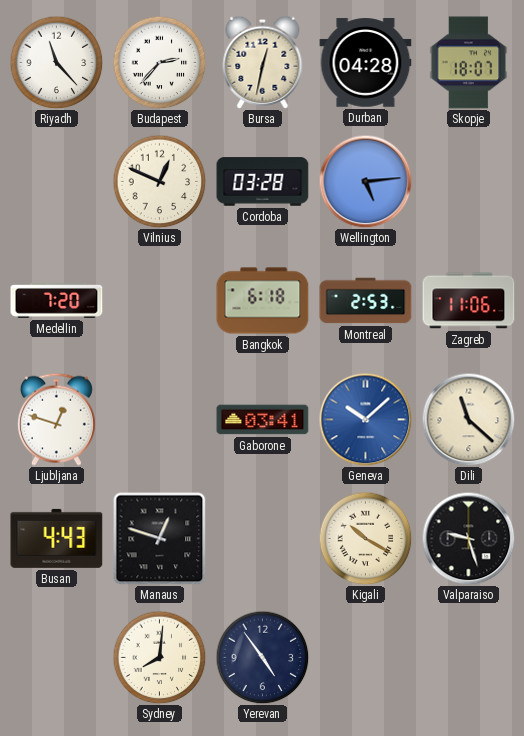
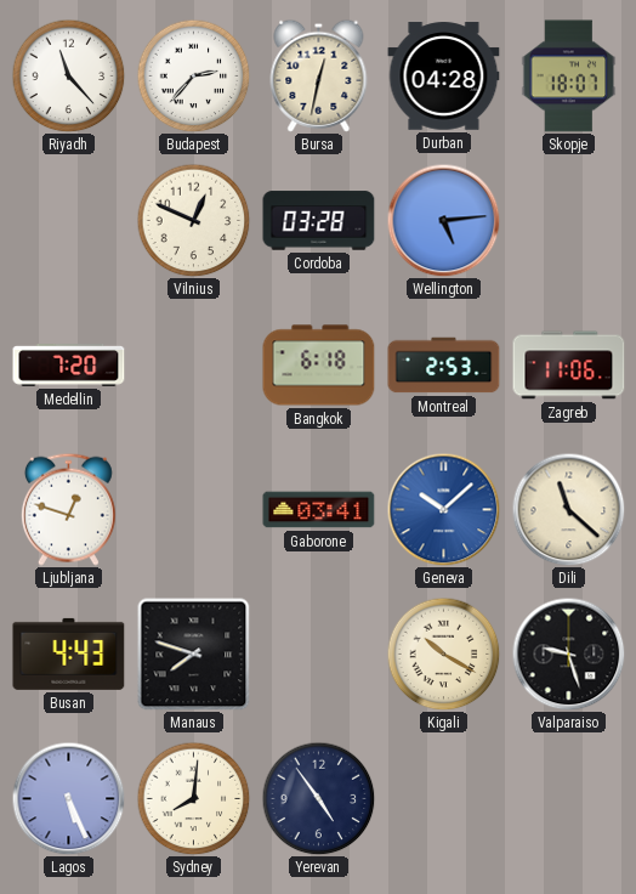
Manaus: 12:48 -> 7:48
Lagos: none -> 5:26
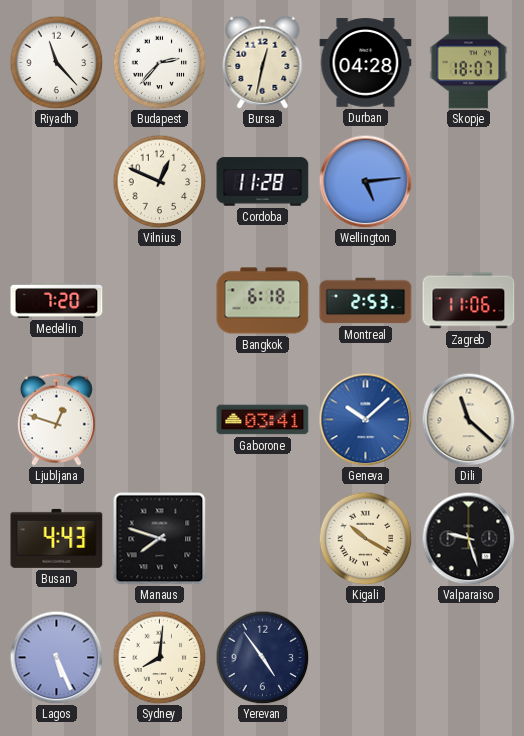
Cordoba: 03:28 -> 11:28
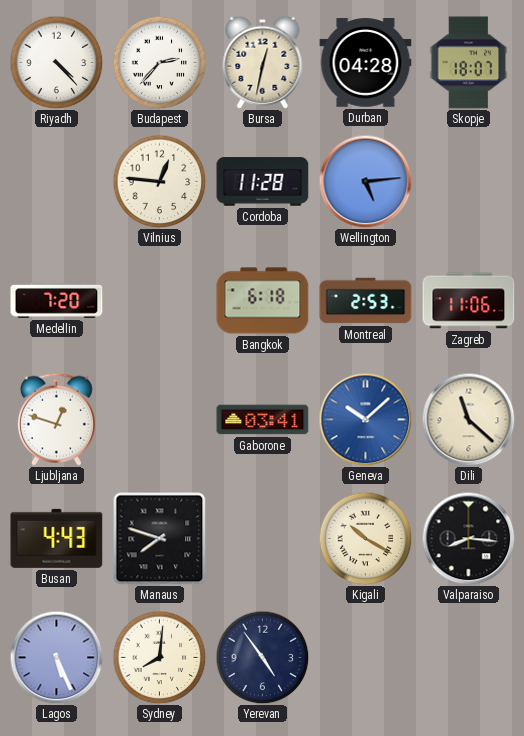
Riyadh: 11:23 -> 4:23
Vilnius: 12:49 -> 12:46
Valparaiso: 9:27 -> 8:16
